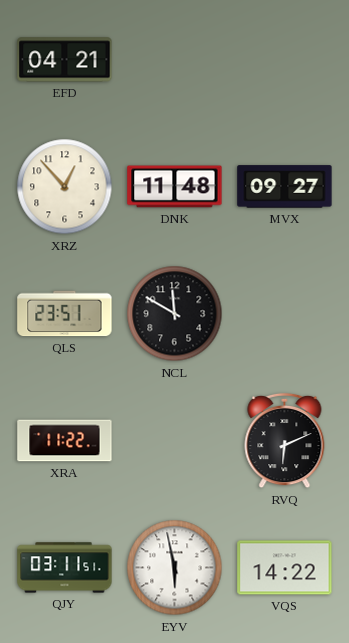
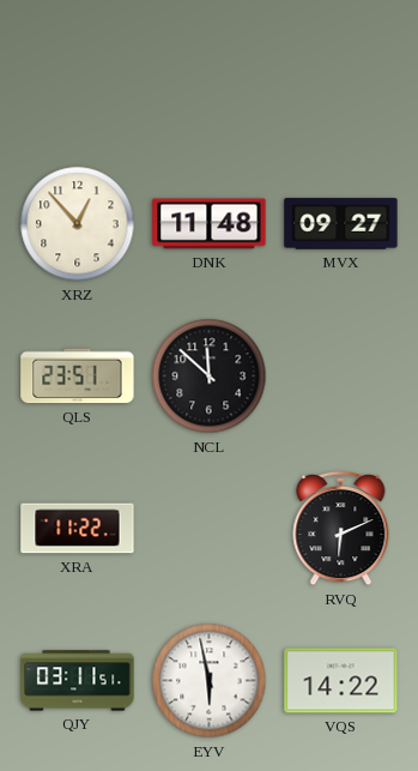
EFD: 04:21 -> none
NCL: 11:50 -> 11:52
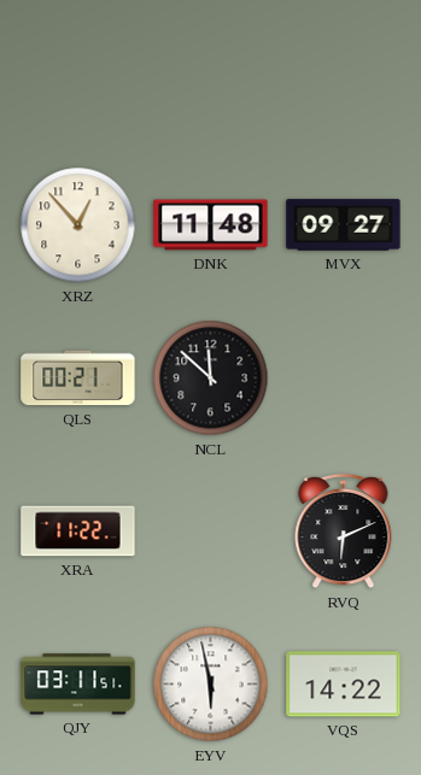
QLS: 23:51 -> 00:21
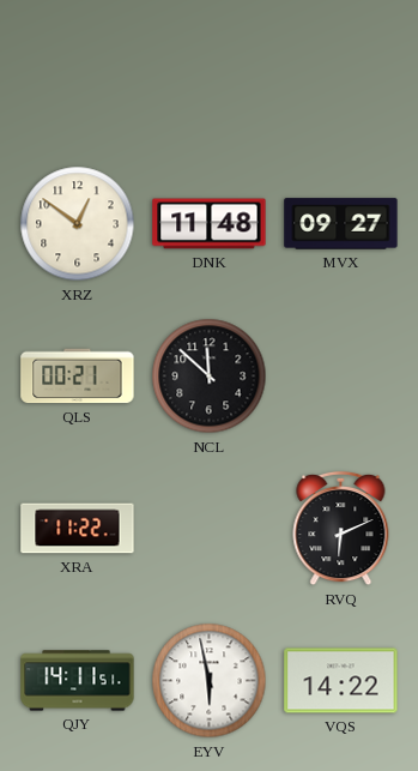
XRZ: 12:53 -> 12:51
QJY: 03:11 -> 14:11
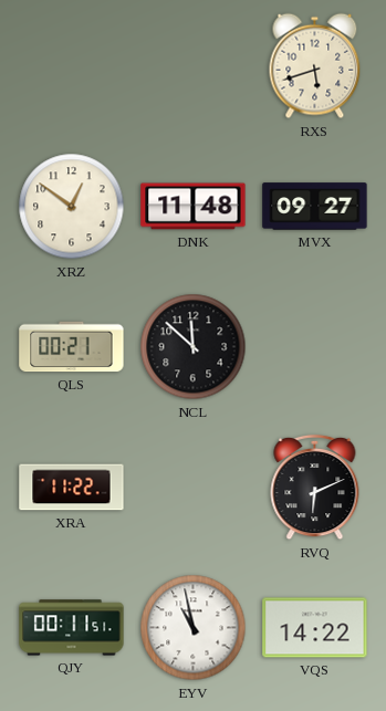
RXS: none -> 5:42
QJY: 14:11 -> 00:11
EYV: 5:58 -> 10:58
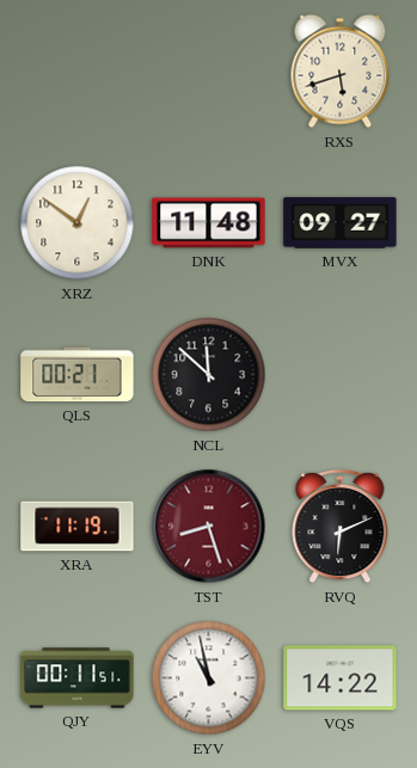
XRA: 11:22 -> 11:19
TST: none -> 8:27
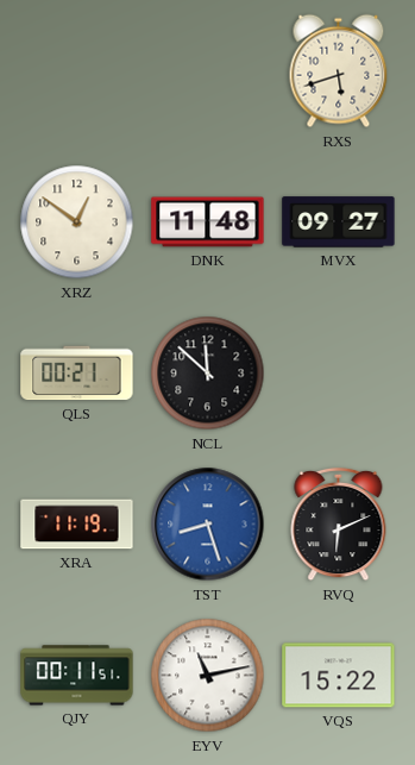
TST dial: burgundy -> blue
EYV: 10:58 -> 11:13
VQS: 14:22 -> 15:22
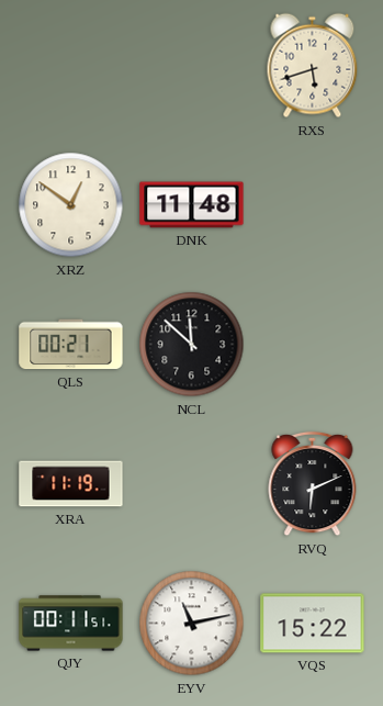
MVX: 09:27 -> none
TST: 8:27 -> none
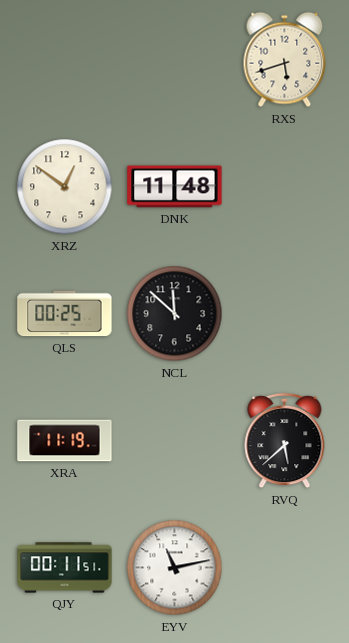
QLS: 00:21 -> 00:25
RVQ: 6:11 -> 5:38
VQS: 15:22 -> none
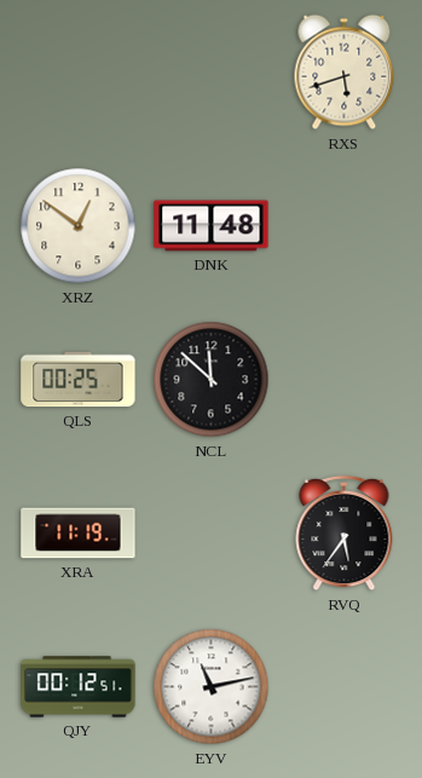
RVQ: 5:38 -> 5:36
QJY: 00:11 -> 00:12
